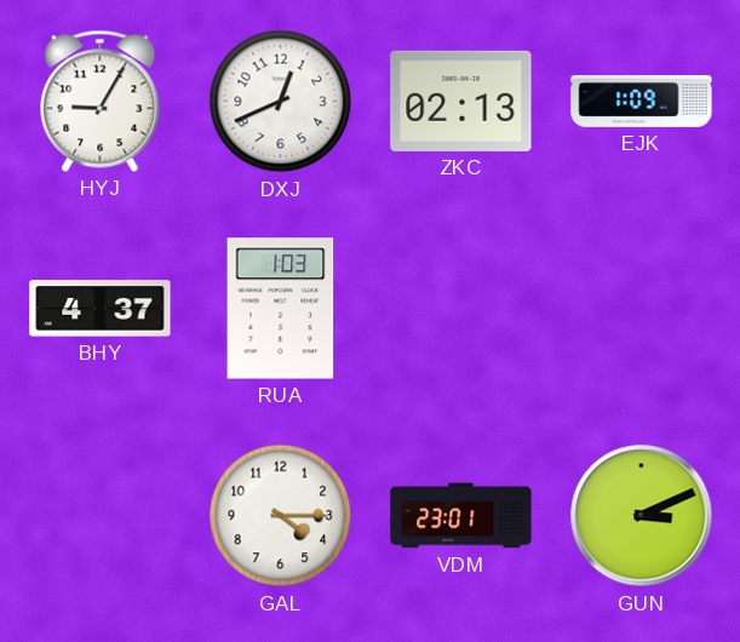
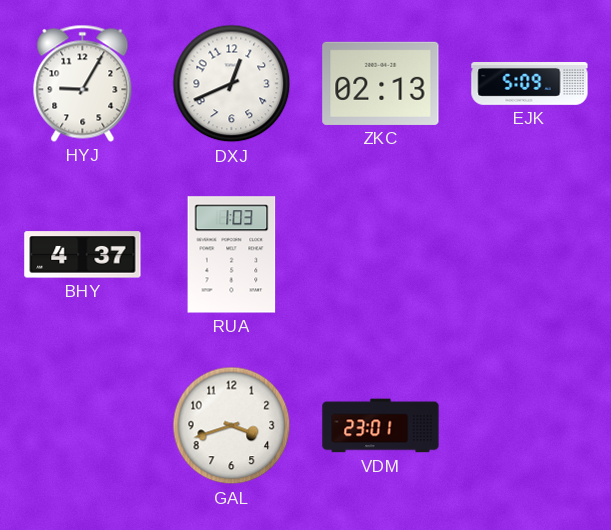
EJK: 1:09 -> 5:09
GAL: 4:15 -> 3:42
GUN: 3:11 -> none
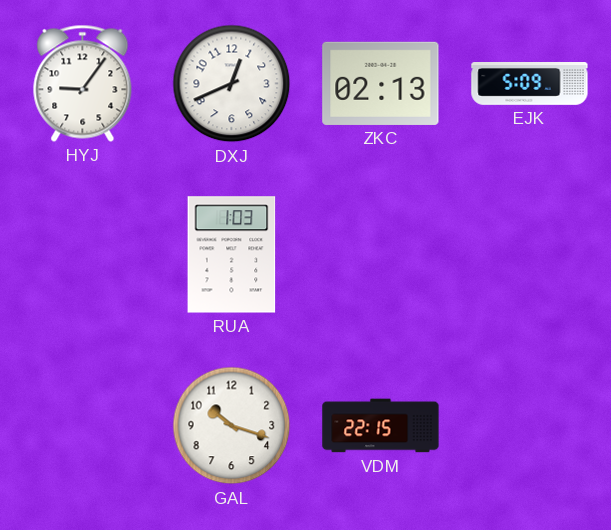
HYJ: 9:05 -> 9:06
BHY: 4:37 -> none
GAL: 3:42 -> 10:18
VDM: 23:01 -> 22:15
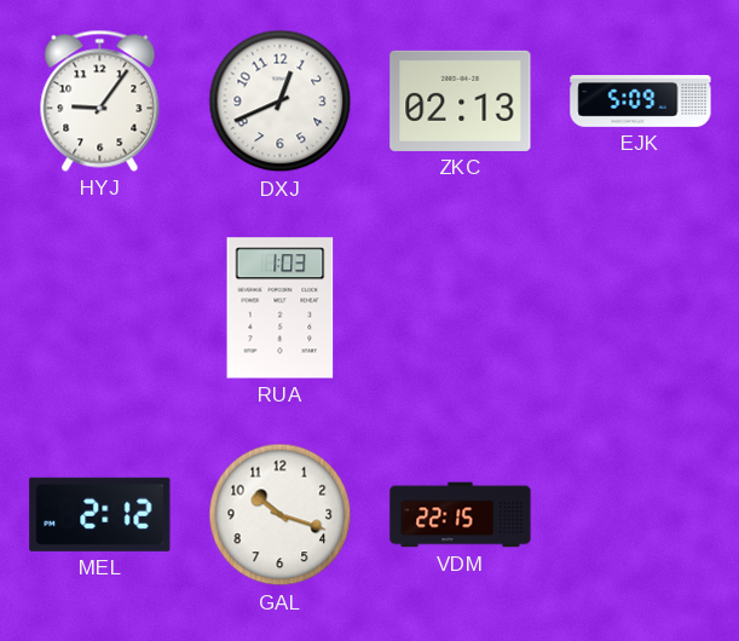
MEL: none -> 2:12
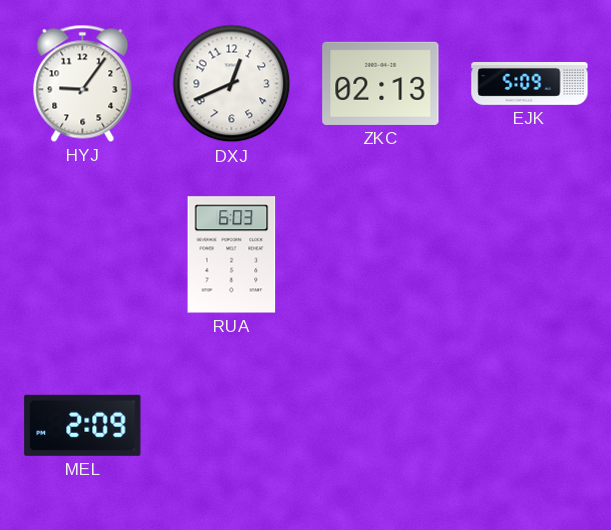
RUA: 1:03 -> 6:03
MEL: 2:12 -> 2:09
GAL: 10:18 -> none
VDM: 22:15 -> none
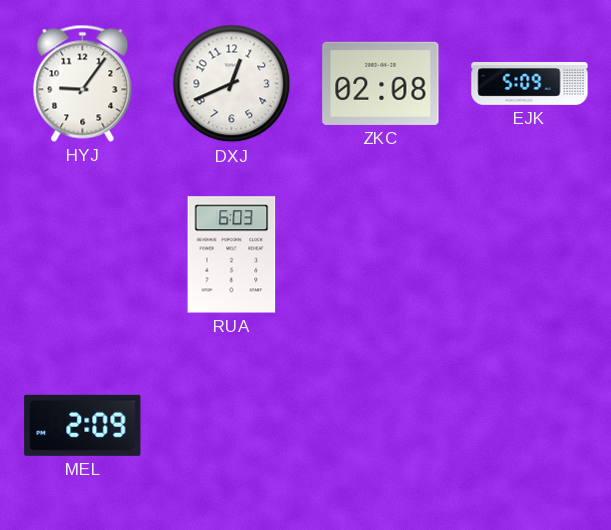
ZKC: 02:13 -> 02:08
